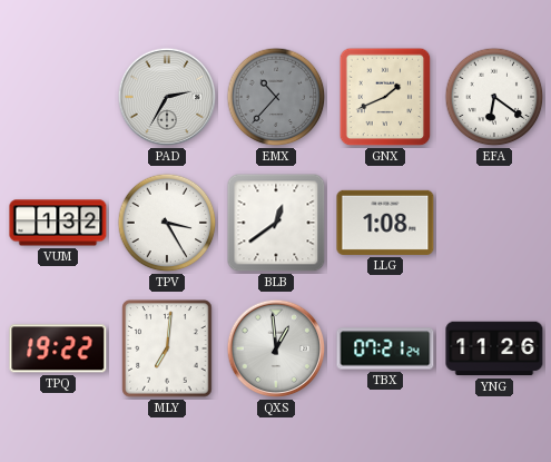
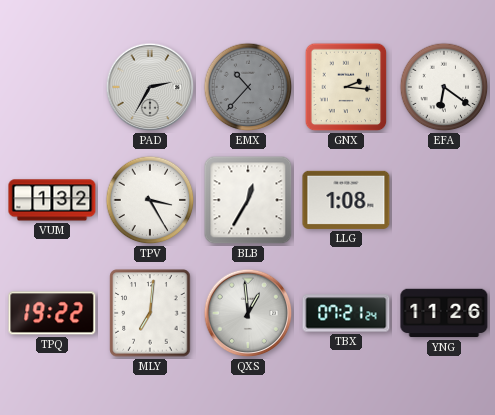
GNX: 1:41 -> 2:16
BLB: 12:39 -> 12:35
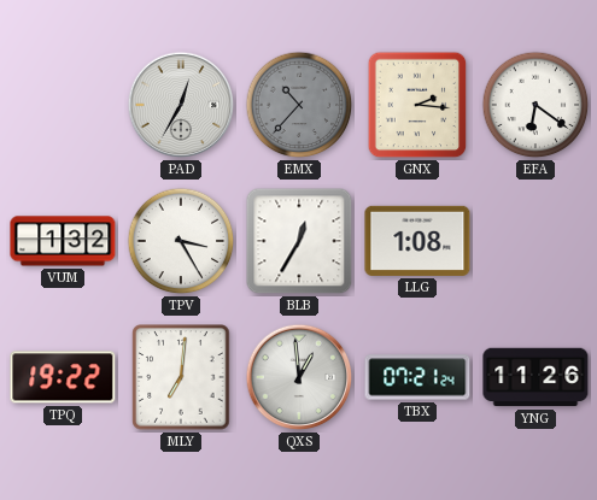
PAD: 2:35 -> 12:35
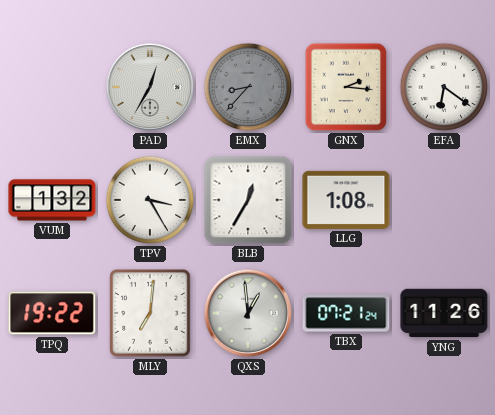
EMX: 10:37 -> 8:37
